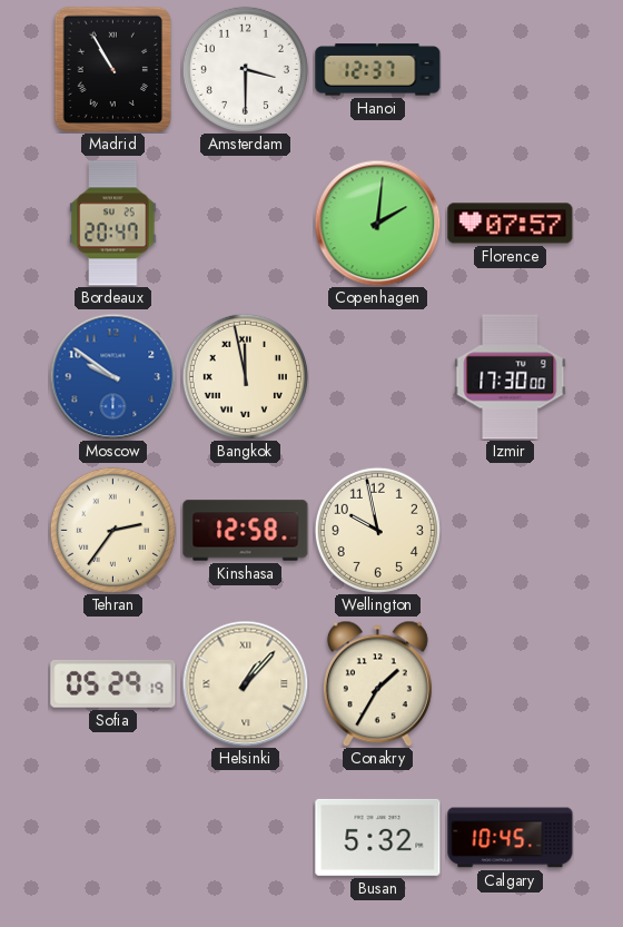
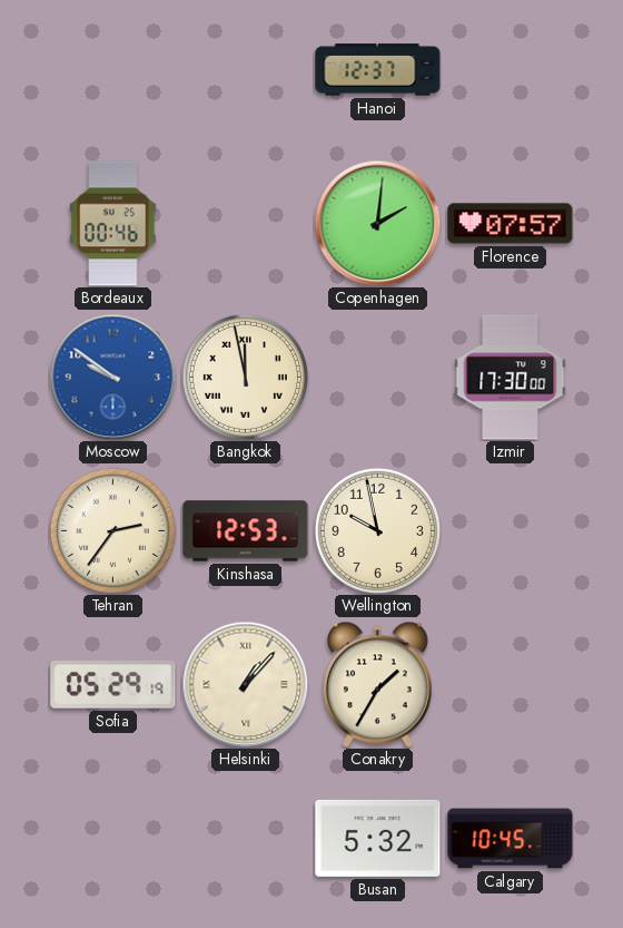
Madrid: 10:55 -> none
Amsterdam: 3:30 -> none
Bordeaux: 20:47 -> 00:46
Kinshasa: 12:58 -> 12:53
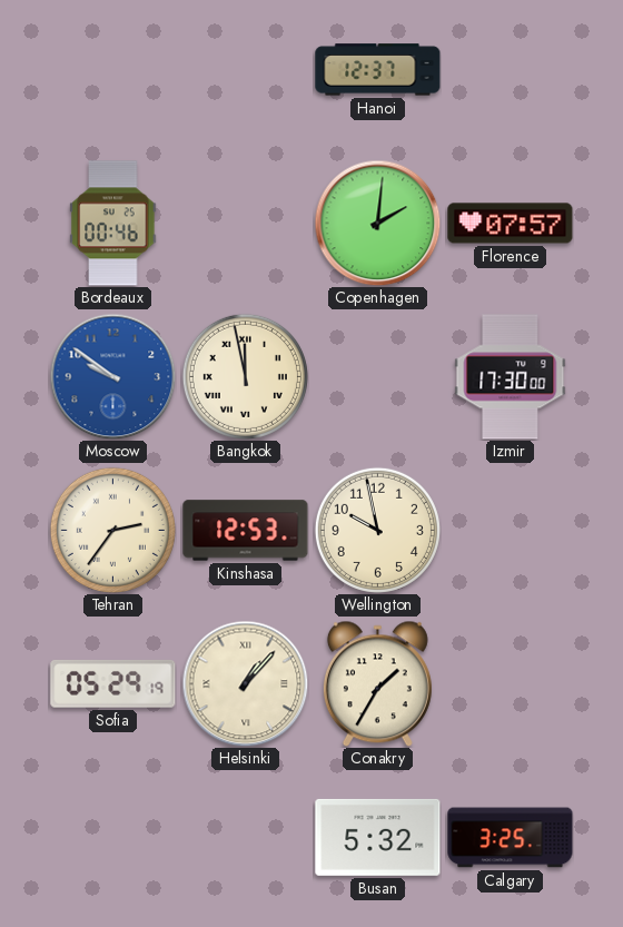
Calgary: 10:45 -> 3:25
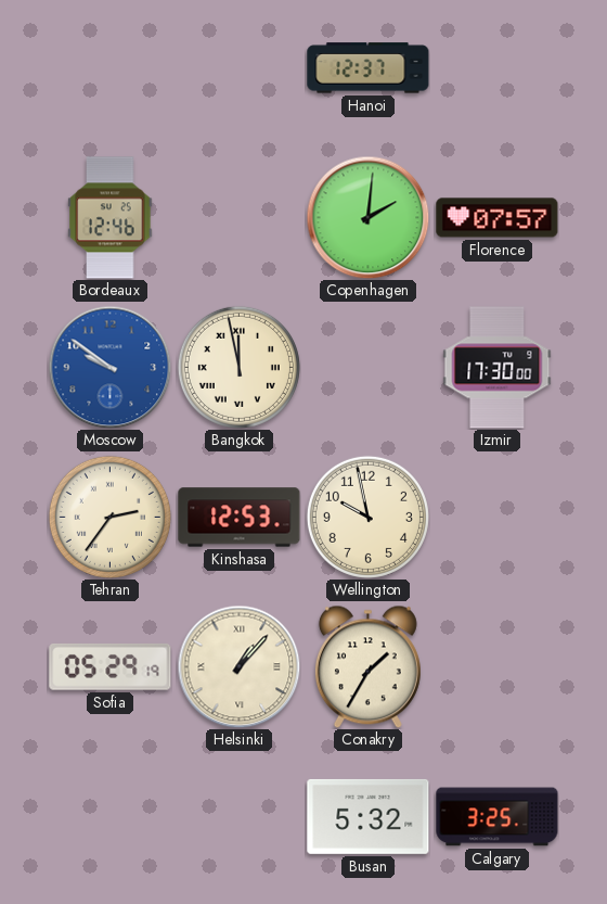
Bordeaux: 00:46 -> 12:46
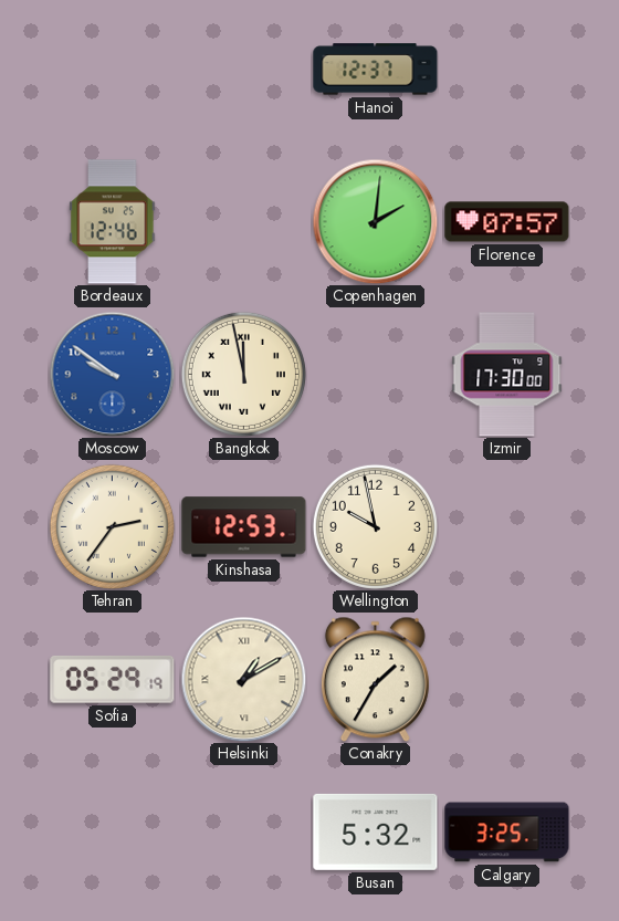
Helsinki: 1:07 -> 1:10
